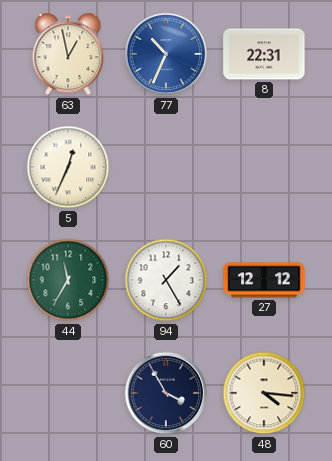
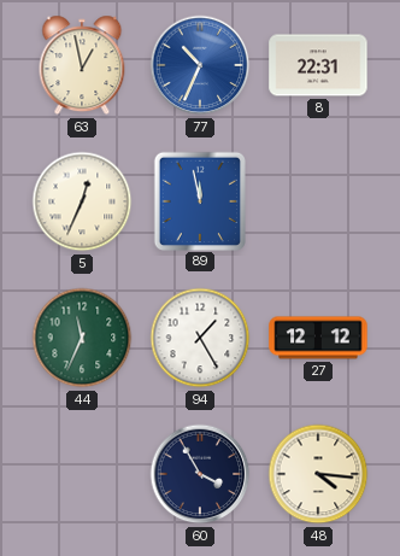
89: none -> 11:58
44: 11:35 -> 11:34
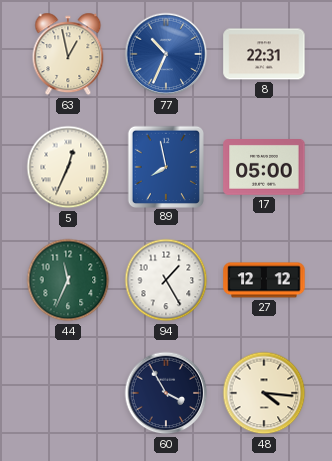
89: 11:58 -> 7:58
17: none -> 05:00
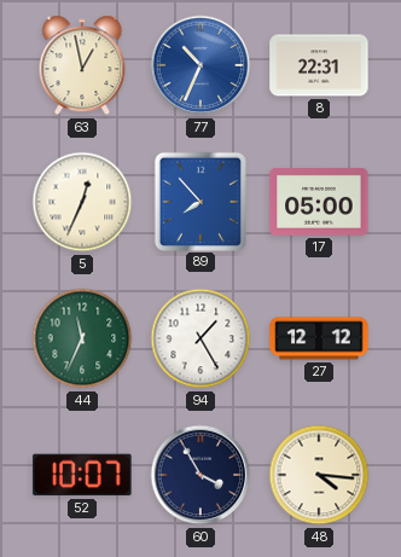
89: 7:58 -> 7:53
52: none -> 10:07
